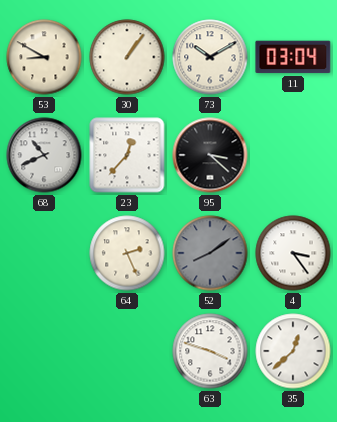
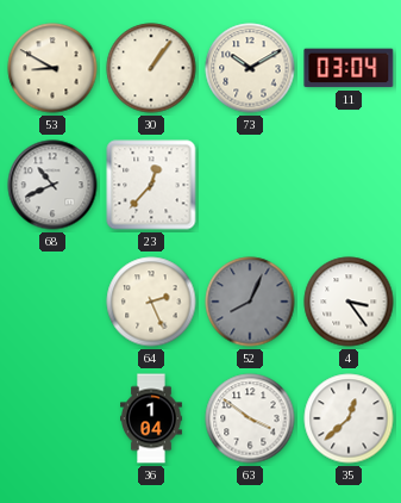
95: 3:22 -> none
52: 8:09 -> 8:04
36: none -> 1:04
63: 3:48 -> 3:51
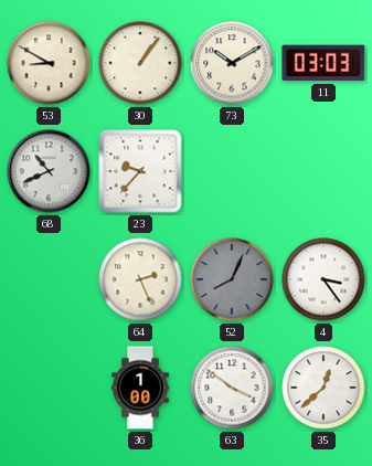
11: 03:04 -> 03:03
23: 12:37 -> 9:37
36: 1:04 -> 1:00
